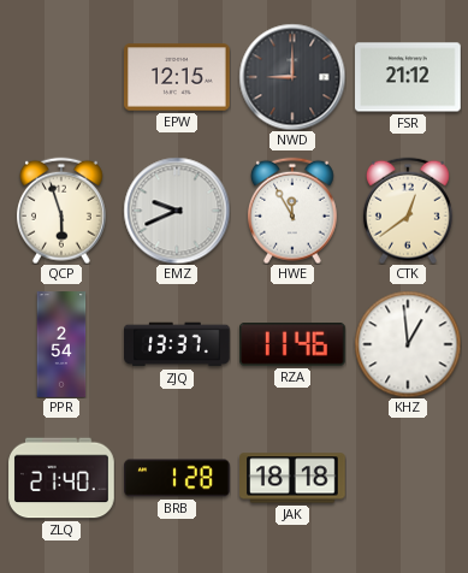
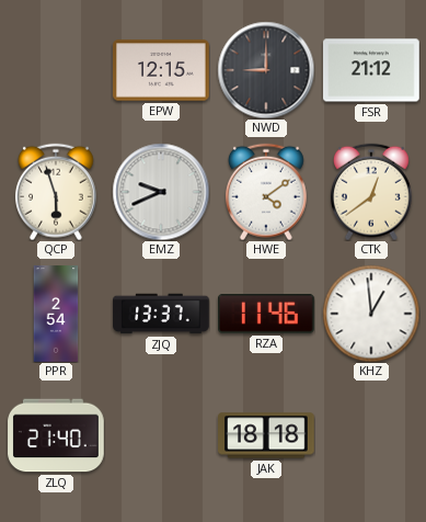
HWE: 11:55 -> 4:09
BRB: 1:28 -> none
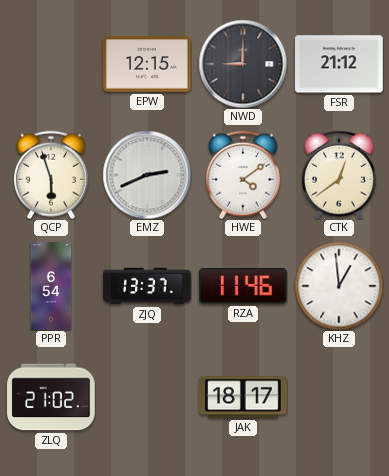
EMZ: 9:41 -> 2:41
PPR: 2:54 -> 6:54
ZLQ: 21:40 -> 21:02
JAK: 18:18 -> 18:17
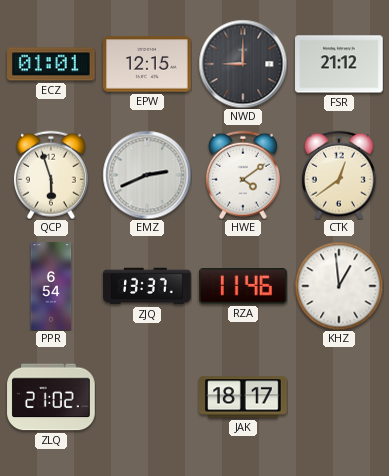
ECZ: none -> 01:01
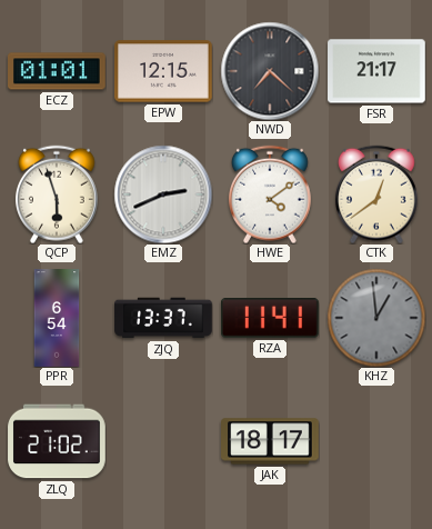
NWD: 9:00 -> 7:22
FSR: 21:12 -> 21:17
RZA: 11:46 -> 11:41
KHZ dial: white -> grey
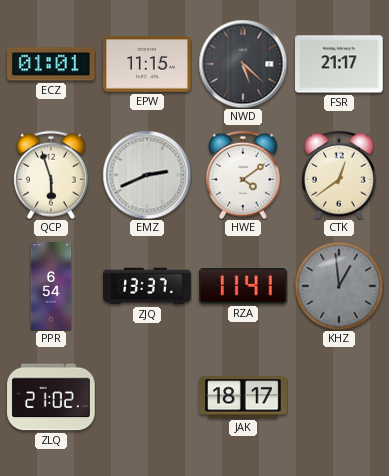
EPW: 12:15 -> 11:15
NWD: 7:22 -> 5:22
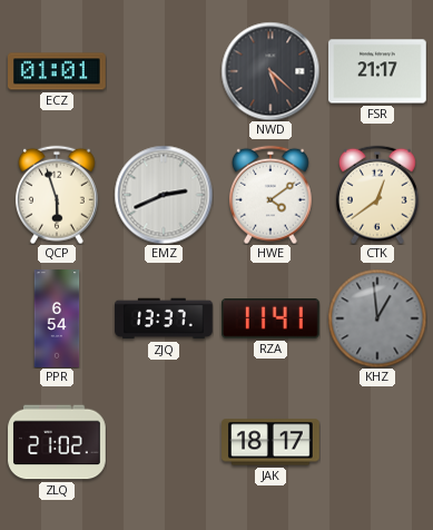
EPW: 11:15 -> none
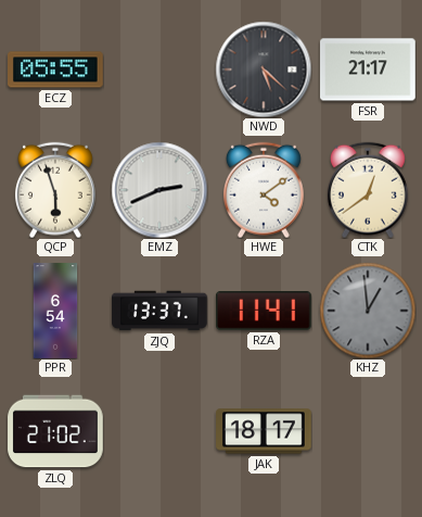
ECZ: 01:01 -> 05:55
